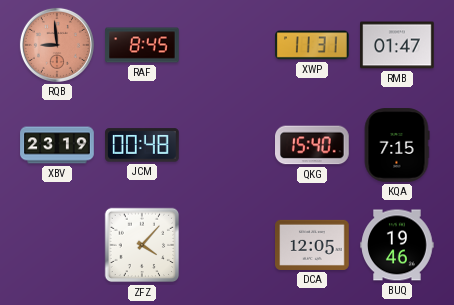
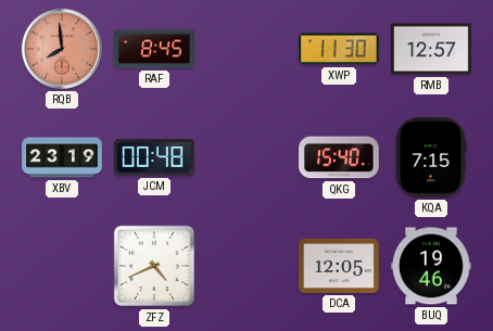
RQB: 8:59 -> 7:59
XWP: 11:31 -> 11:30
RMB: 01:47 -> 12:57
ZFZ: 4:07 -> 4:41
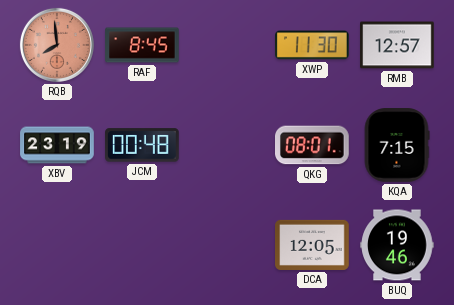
QKG: 15:40 -> 08:01
ZFZ: 4:41 -> none
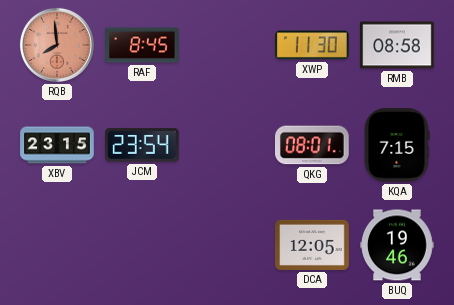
RMB: 12:57 -> 08:58
XBV: 23:19 -> 23:15
JCM: 00:48 -> 23:54
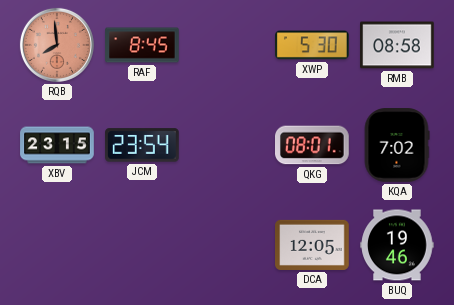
XWP: 11:30 -> 5:30
KQA: 7:15 -> 7:02
